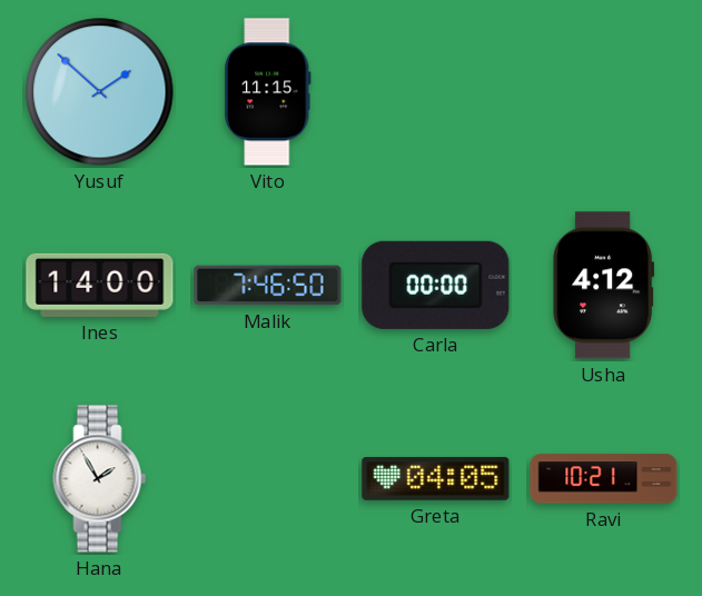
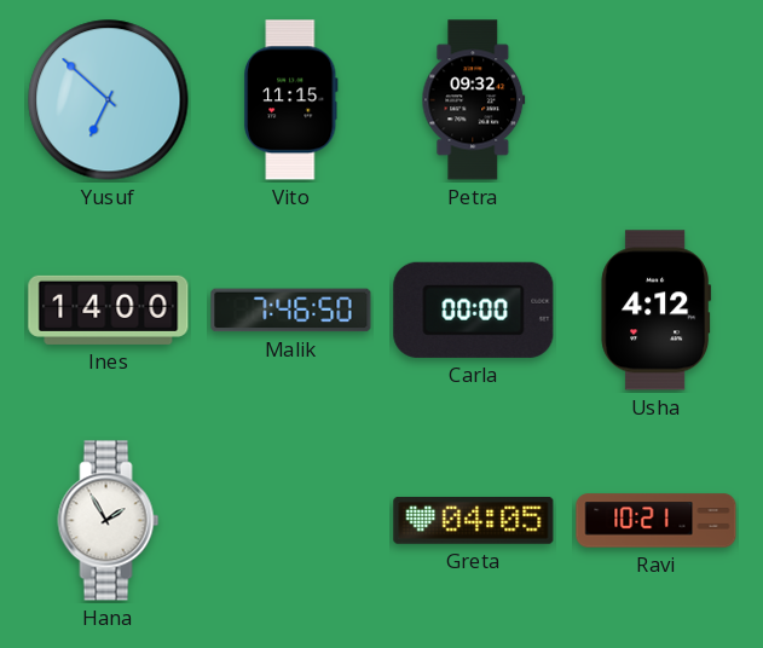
Yusuf: 1:52 -> 6:52
Petra: none -> 09:32
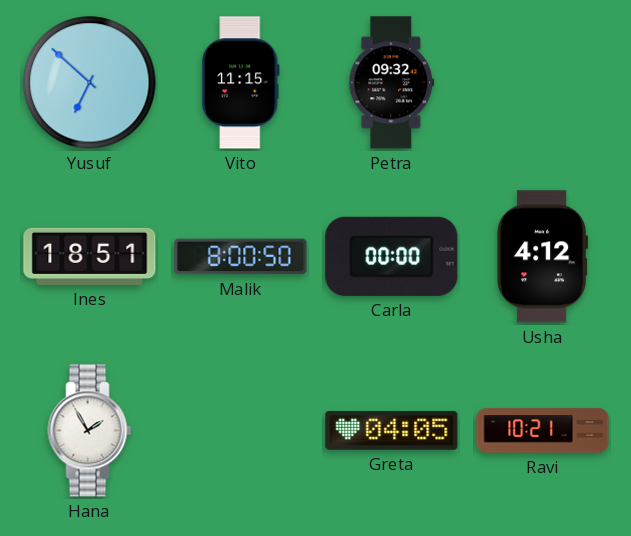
Ines: 14:00 -> 18:51
Malik: 7:46 -> 8:00
